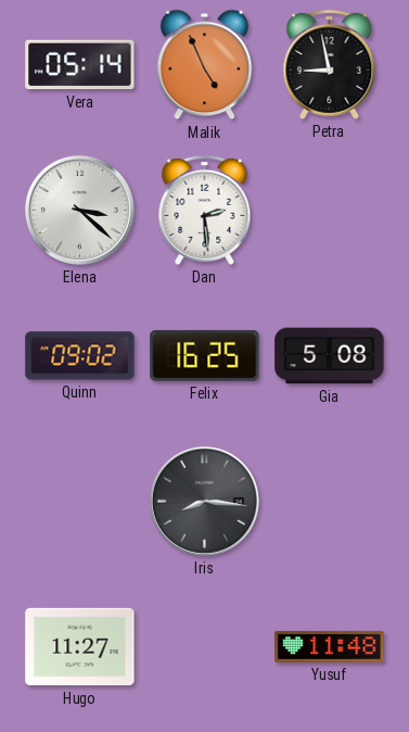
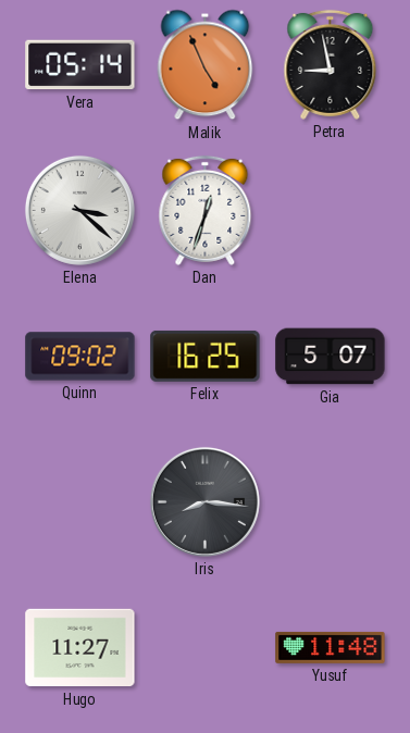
Dan: 2:29 -> 12:33
Gia: 5:08 -> 5:07
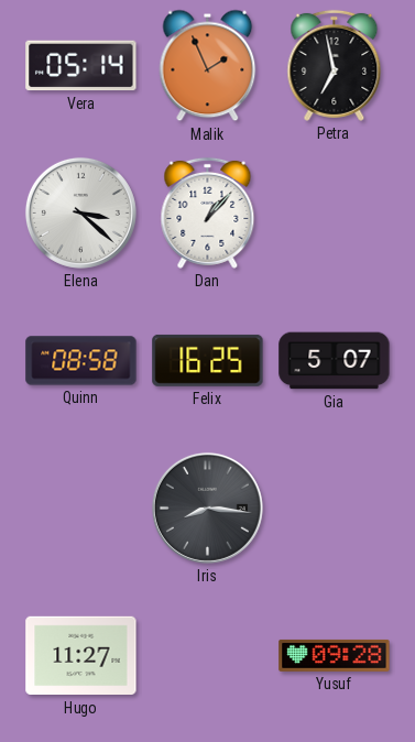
Malik: 4:56 -> 1:56
Petra: 8:58 -> 6:58
Dan: 12:33 -> 1:07
Quinn: 09:02 -> 08:58
Yusuf: 11:48 -> 09:28
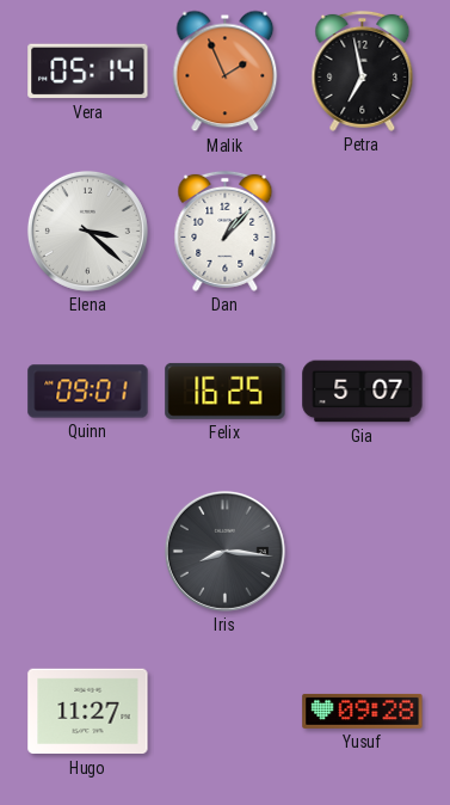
Quinn: 08:58 -> 09:01
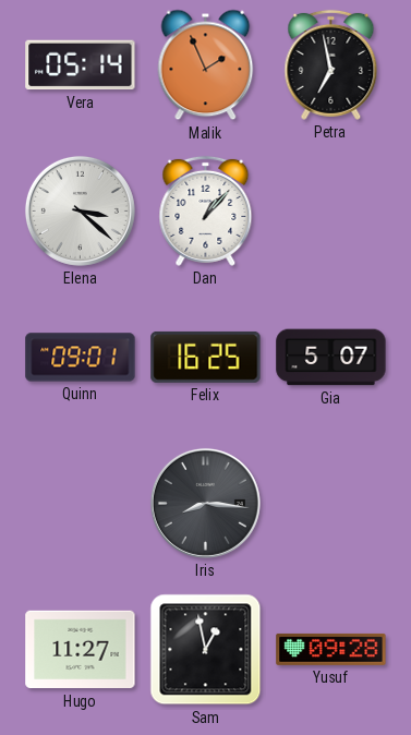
Sam: none -> 12:58
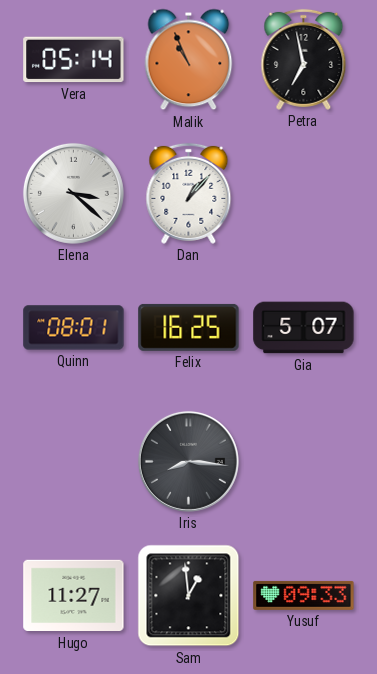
Malik: 1:56 -> 10:56
Quinn: 09:01 -> 08:01
Sam: 12:58 -> 12:59
Yusuf: 09:28 -> 09:33
